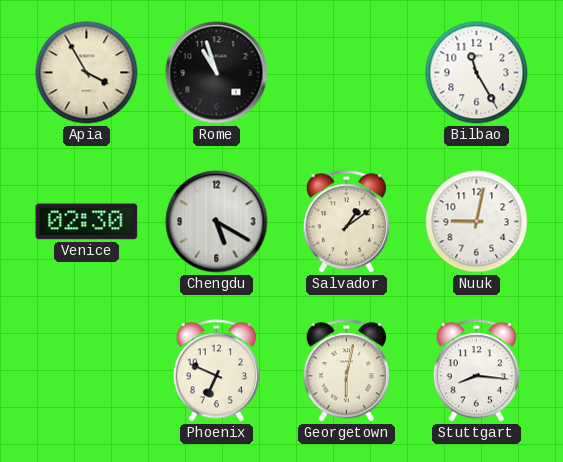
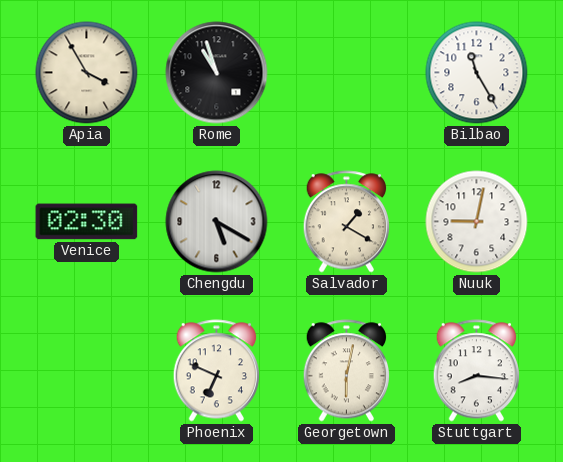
Salvador: 1:09 -> 1:20
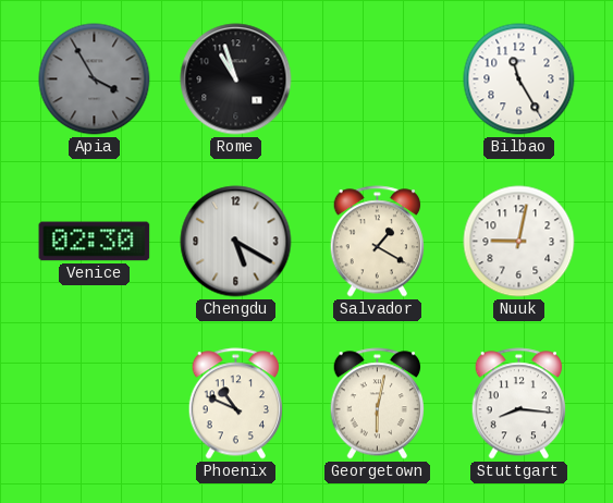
Apia dial: cream -> grey
Phoenix: 6:49 -> 10:49
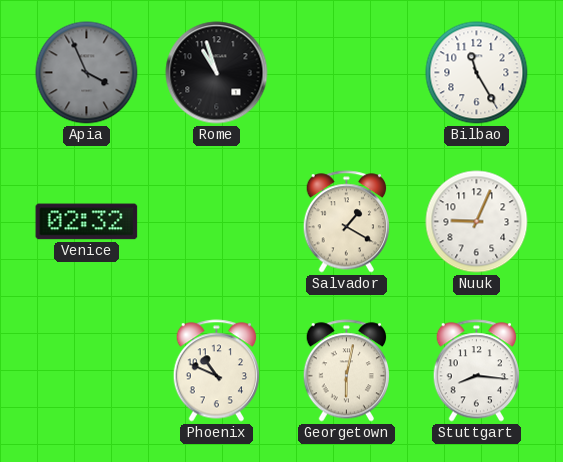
Apia: 3:55 -> 3:56
Venice: 02:30 -> 02:32
Chengdu: 5:20 -> none
Nuuk: 9:02 -> 9:04
